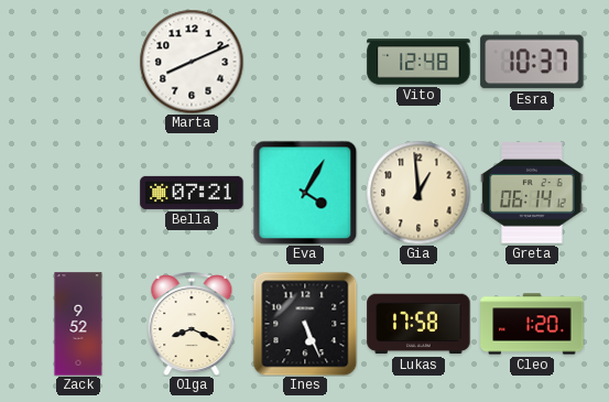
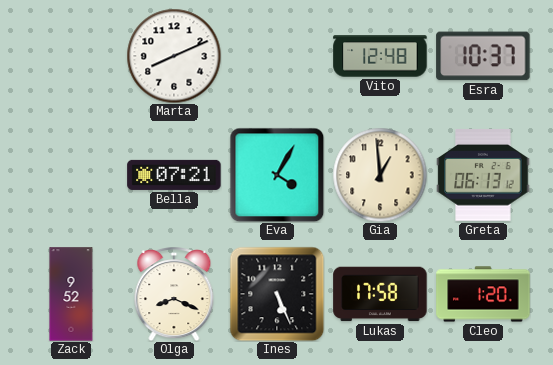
Greta: 06:14 -> 06:13
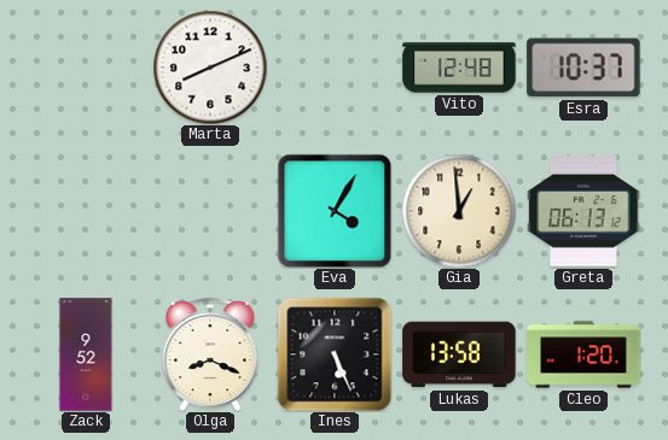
Bella: 07:21 -> none
Lukas: 17:58 -> 13:58
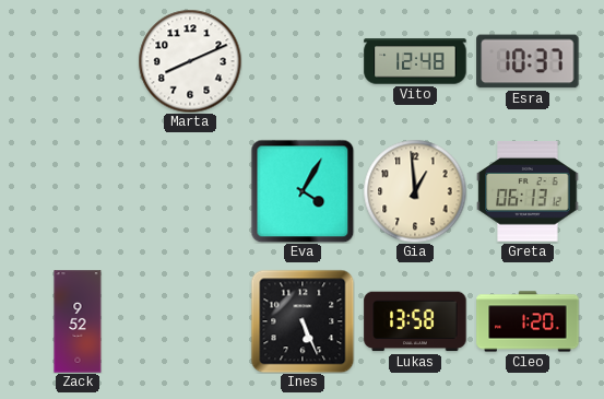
Olga: 8:19 -> none
